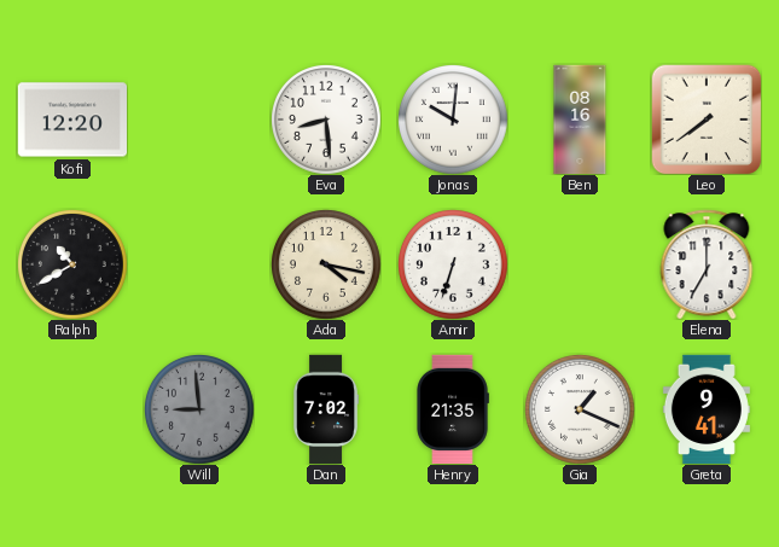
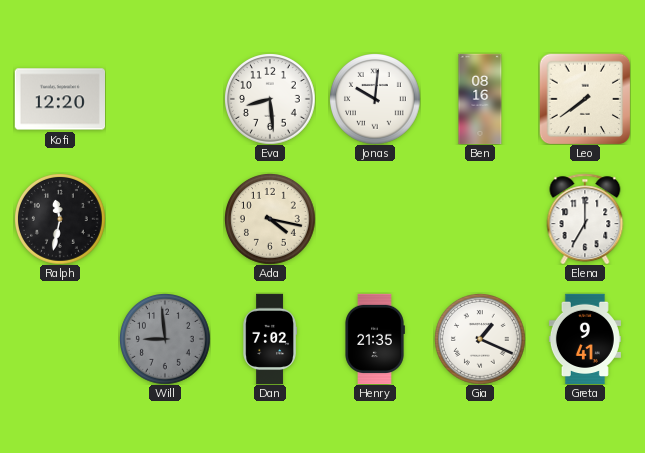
Ralph: 10:40 -> 11:32
Amir: 6:33 -> none
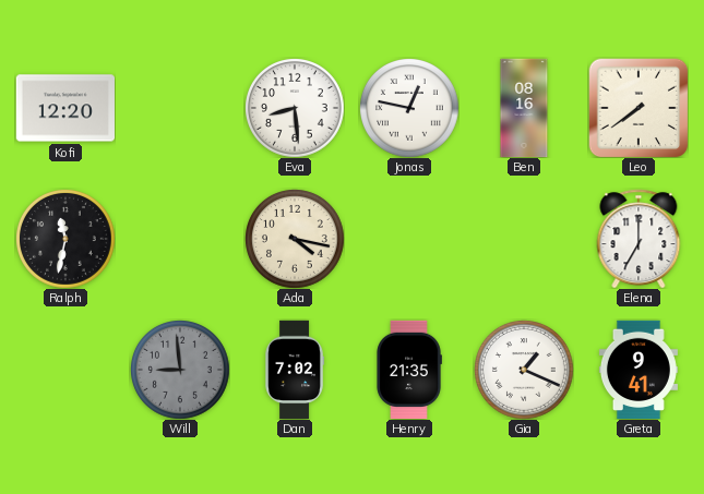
Jonas: 10:01 -> 12:47
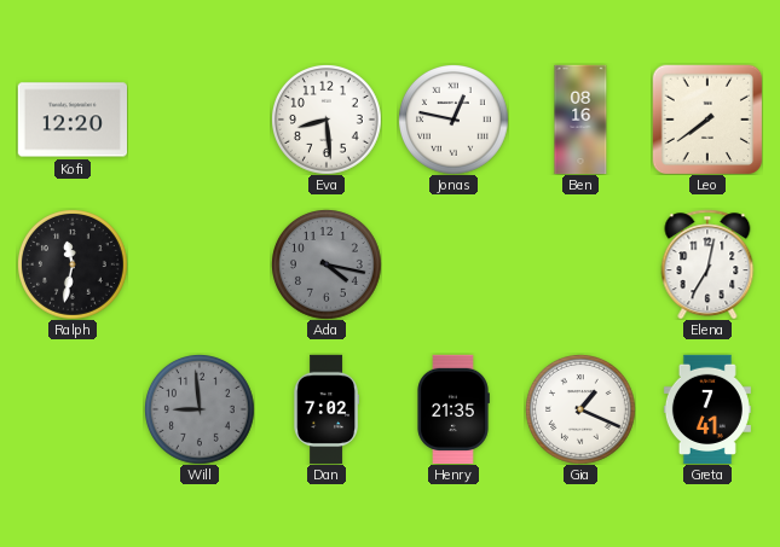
Ada dial: cream -> grey
Elena: 7:00 -> 7:02
Greta: 9:41 -> 7:41
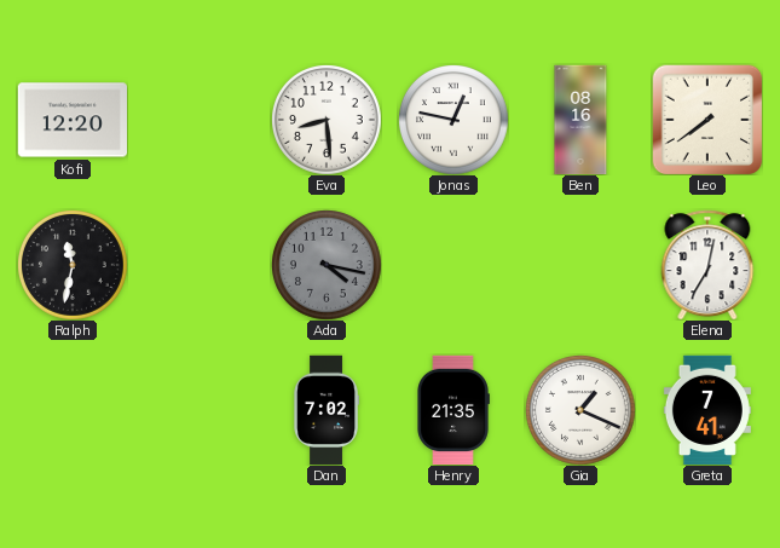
Will: 8:59 -> none
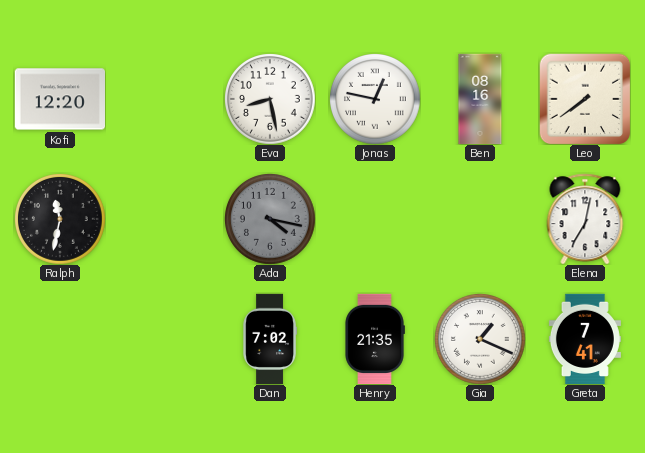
Eva: 8:29 -> 8:28
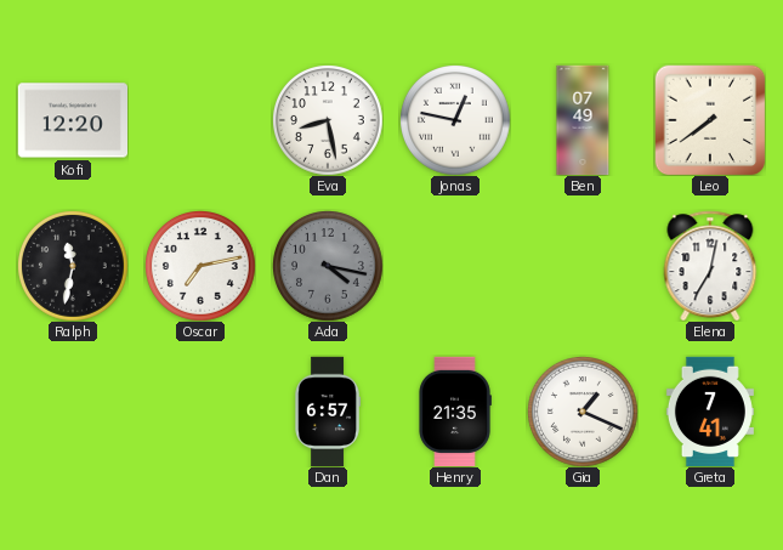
Ben: 08:16 -> 07:49
Oscar: none -> 7:13
Dan: 7:02 -> 6:57
